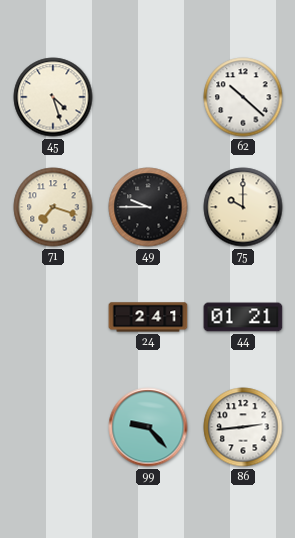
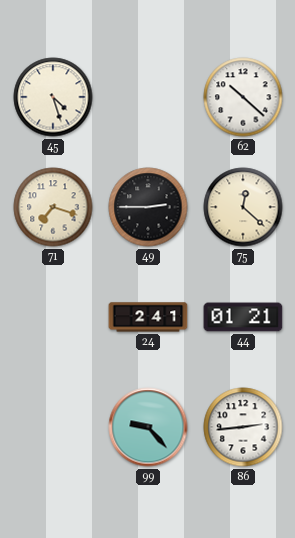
49: 9:45 -> 2:45
75: 10:00 -> 12:22
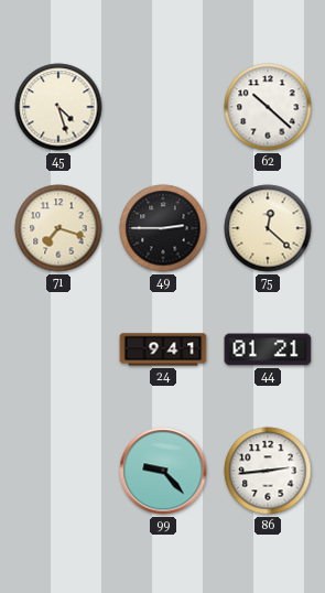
24: 2:41 -> 9:41
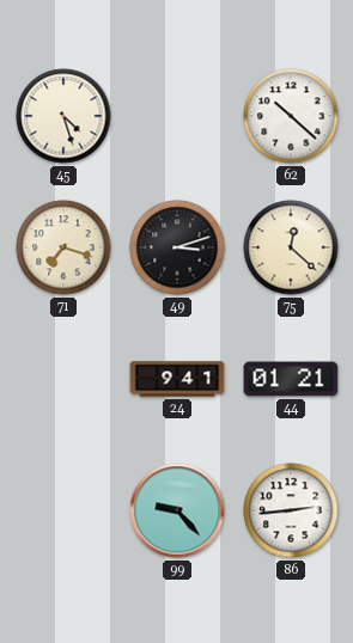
49: 2:45 -> 3:12
